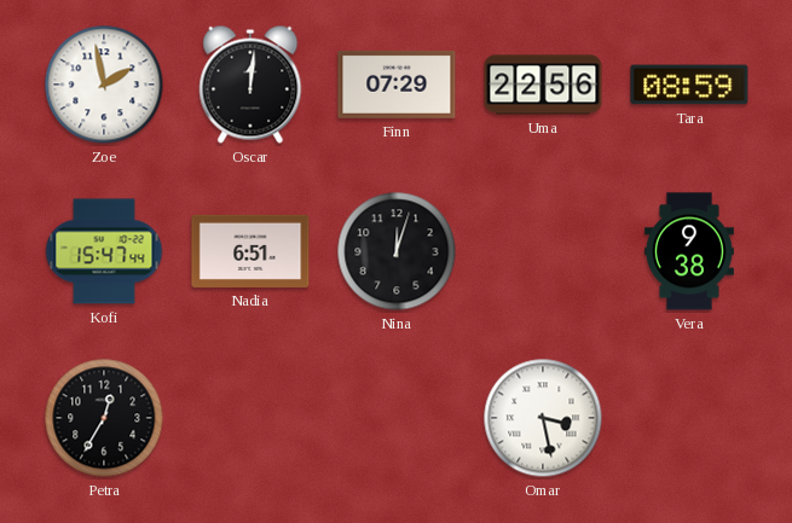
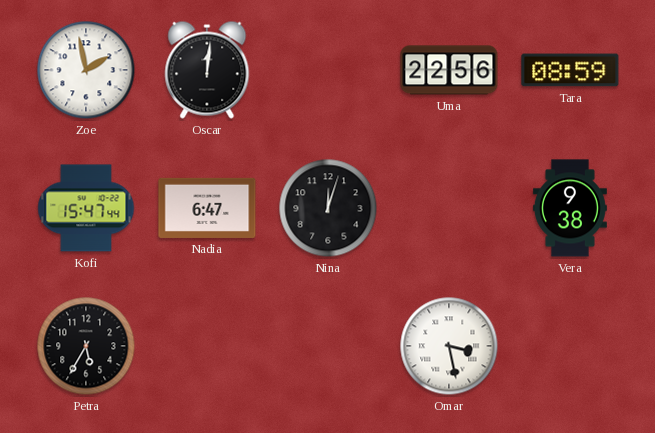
Finn: 07:29 -> none
Nadia: 6:51 -> 6:47
Petra: 12:35 -> 5:35
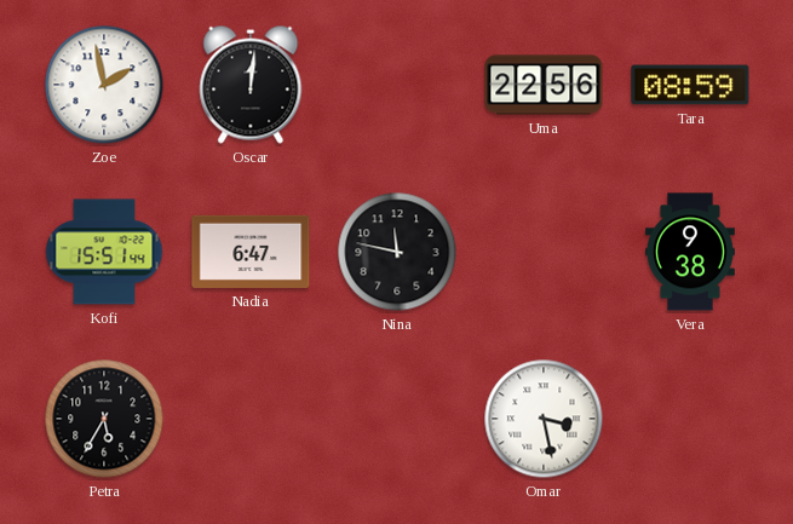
Kofi: 15:47 -> 15:51
Nina: 12:03 -> 11:47
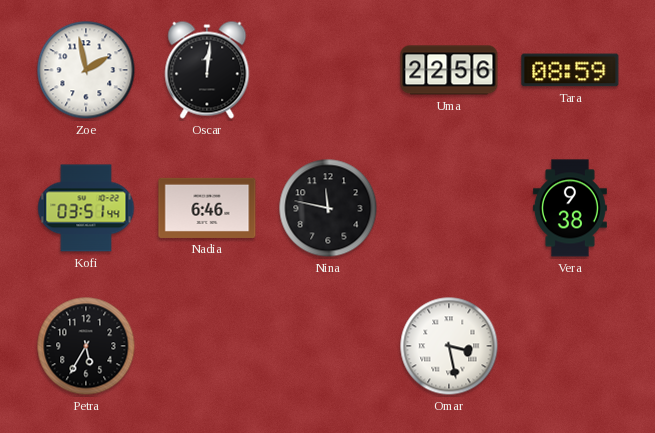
Kofi: 15:51 -> 03:51
Nadia: 6:47 -> 6:46
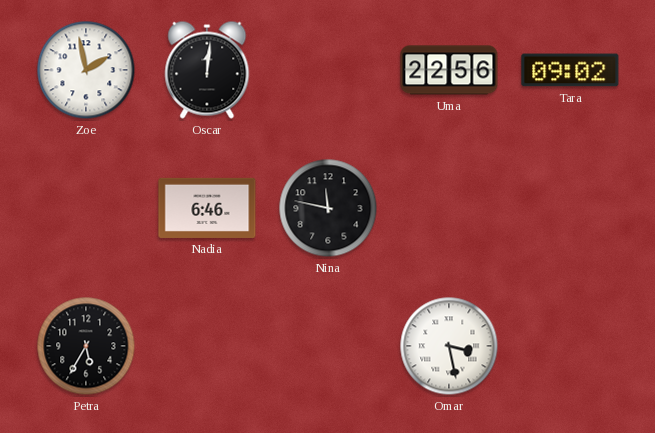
Tara: 08:59 -> 09:02
Kofi: 03:51 -> none
Vera: 9:38 -> none
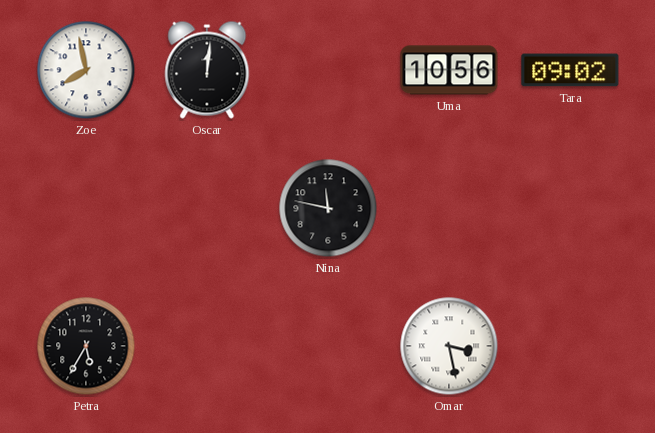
Zoe: 1:58 -> 7:58
Uma: 22:56 -> 10:56
Nadia: 6:46 -> none
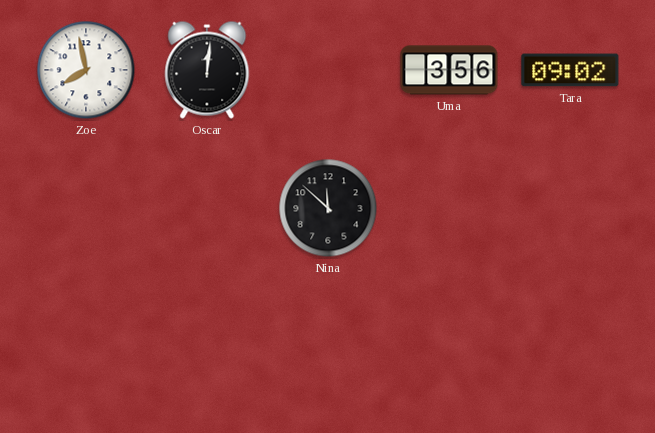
Uma: 10:56 -> 3:56
Nina: 11:47 -> 11:52
Petra: 5:35 -> none
Omar: 3:28 -> none
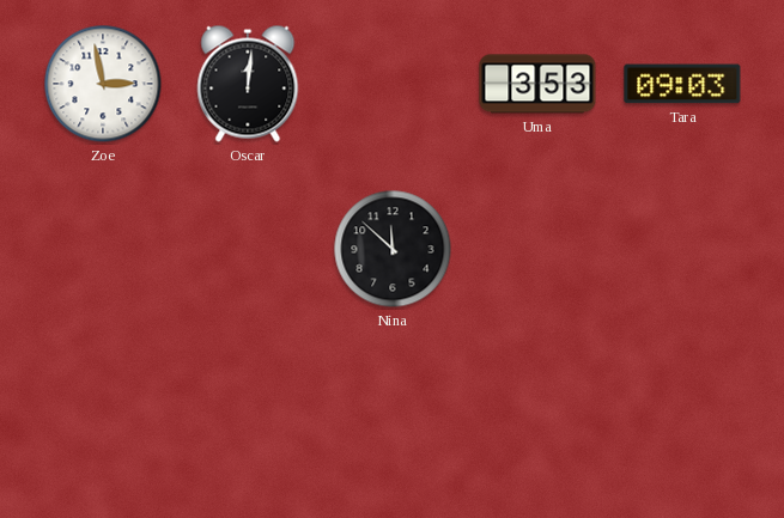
Zoe: 7:58 -> 2:58
Uma: 3:56 -> 3:53
Tara: 09:02 -> 09:03
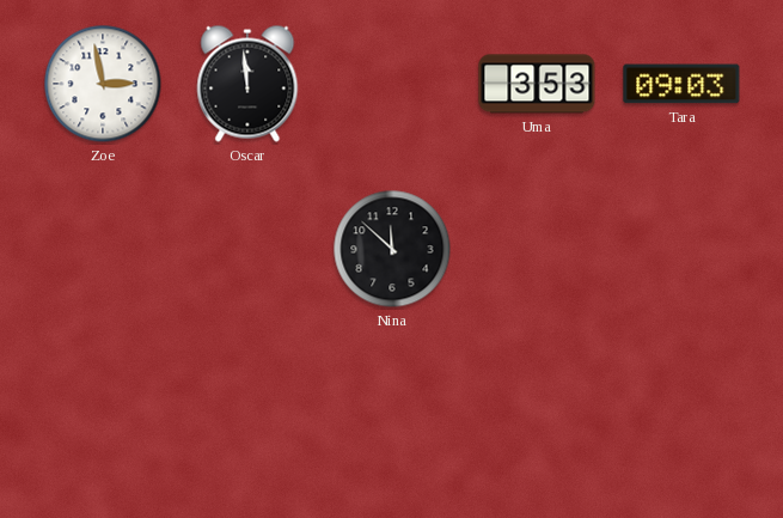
Oscar: 12:01 -> 11:59
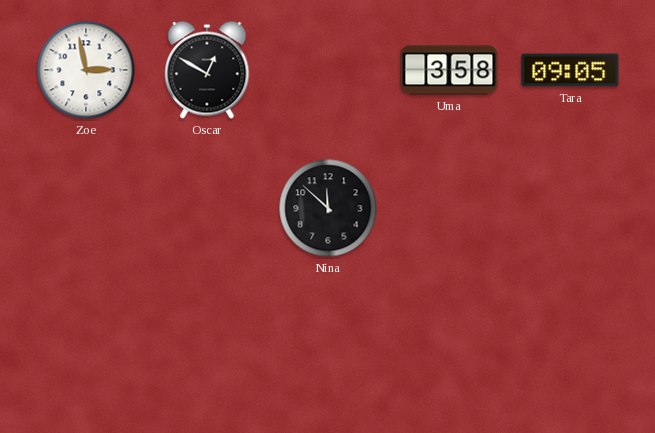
Oscar: 11:59 -> 12:50
Uma: 3:53 -> 3:58
Tara: 09:03 -> 09:05
